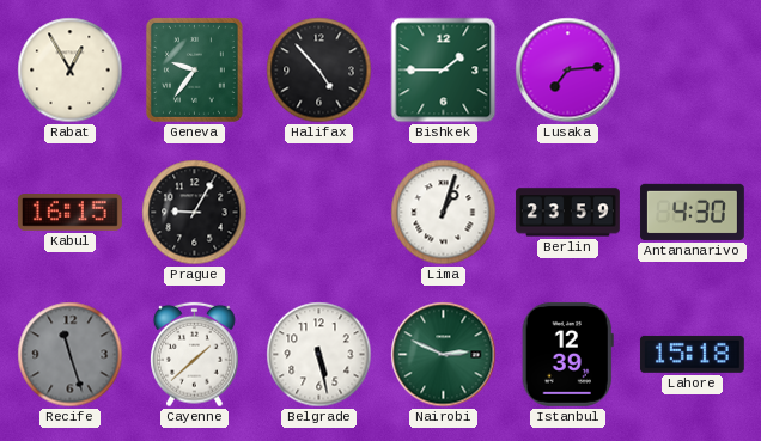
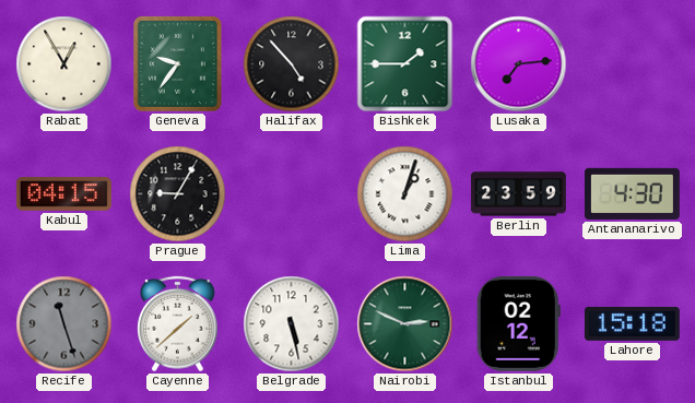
Kabul: 16:15 -> 04:15
Istanbul: 12:39 -> 02:12
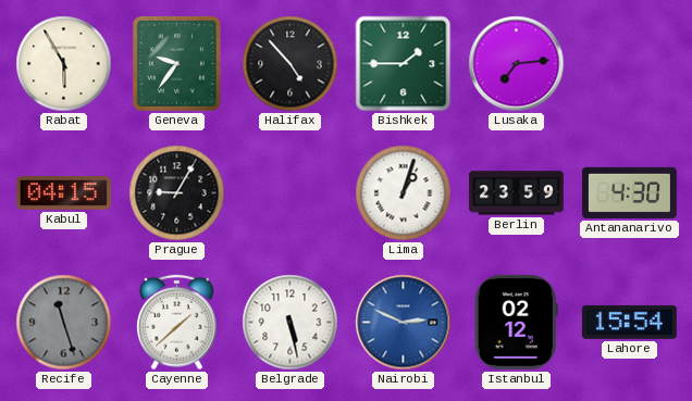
Rabat: 12:55 -> 5:55
Nairobi dial: green -> blue
Lahore: 15:18 -> 15:54
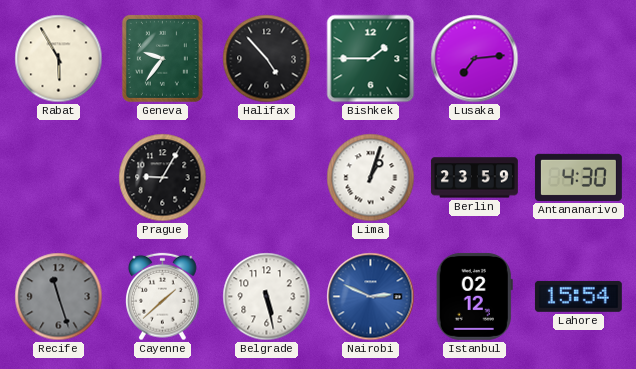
Kabul: 04:15 -> none
